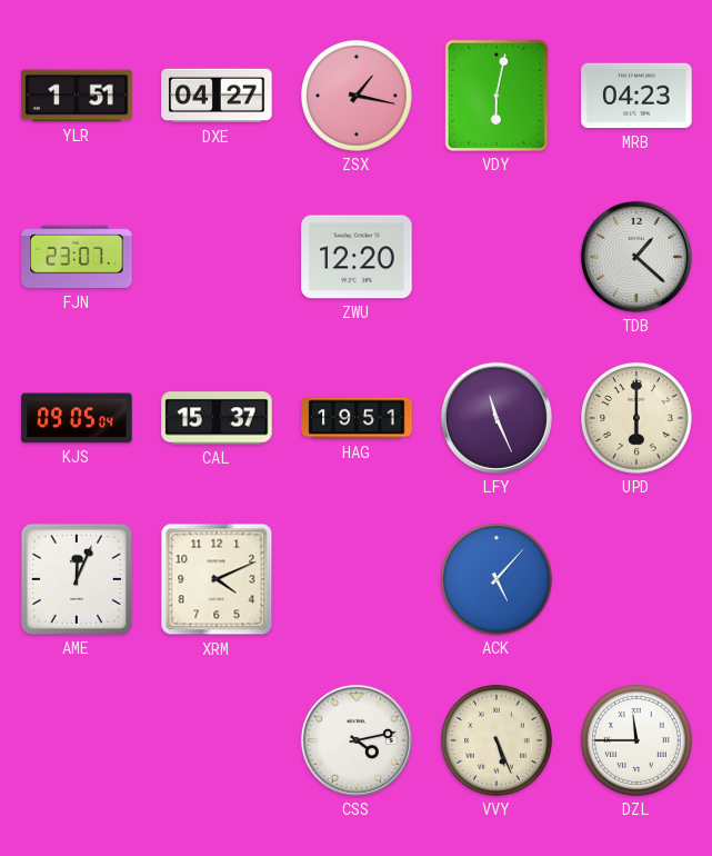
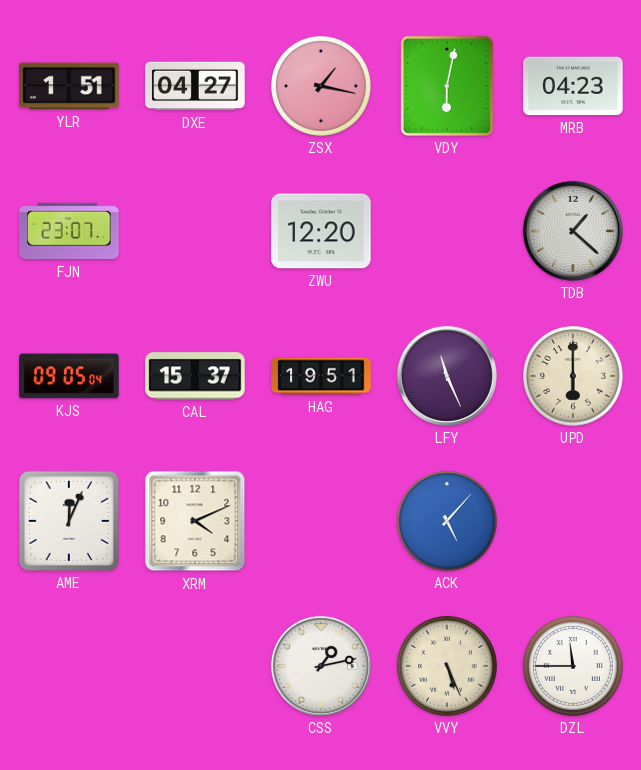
CSS: 4:13 -> 1:13
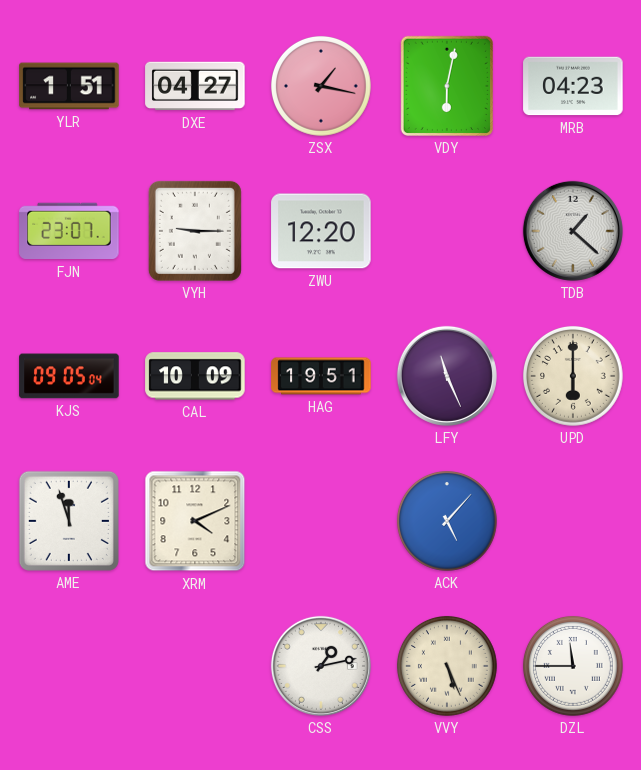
VYH: none -> 9:15
CAL: 15:37 -> 10:09
AME: 12:04 -> 11:57
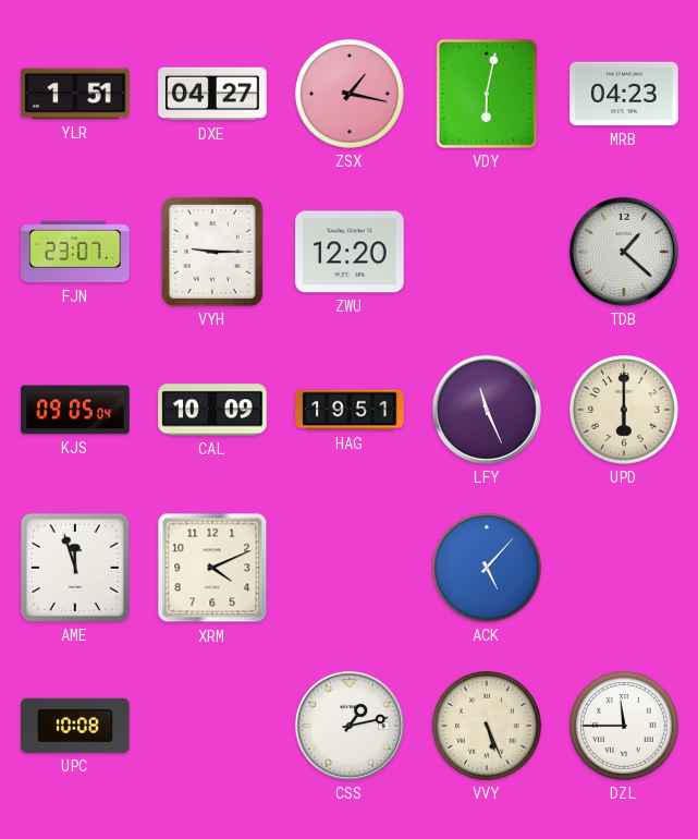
UPC: none -> 10:08
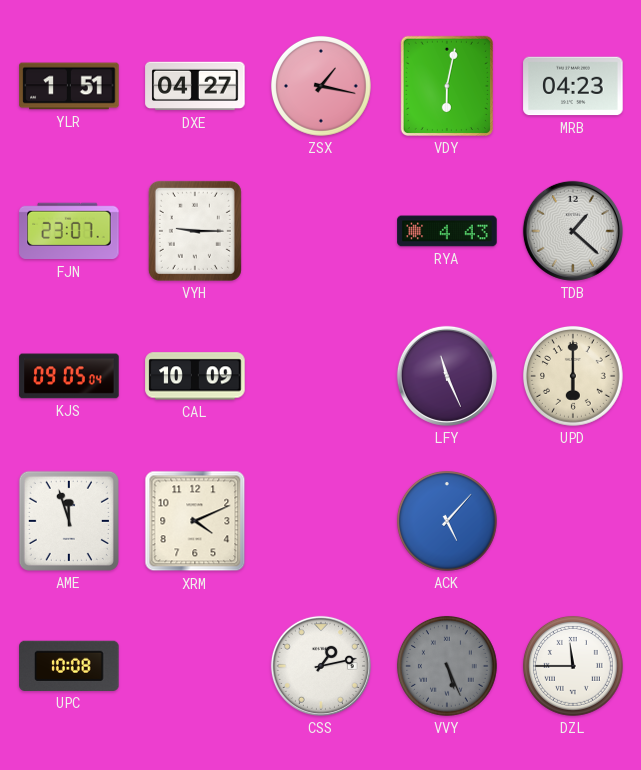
ZWU: 12:20 -> none
RYA: none -> 4:43
HAG: 19:51 -> none
VVY dial: cream -> grey
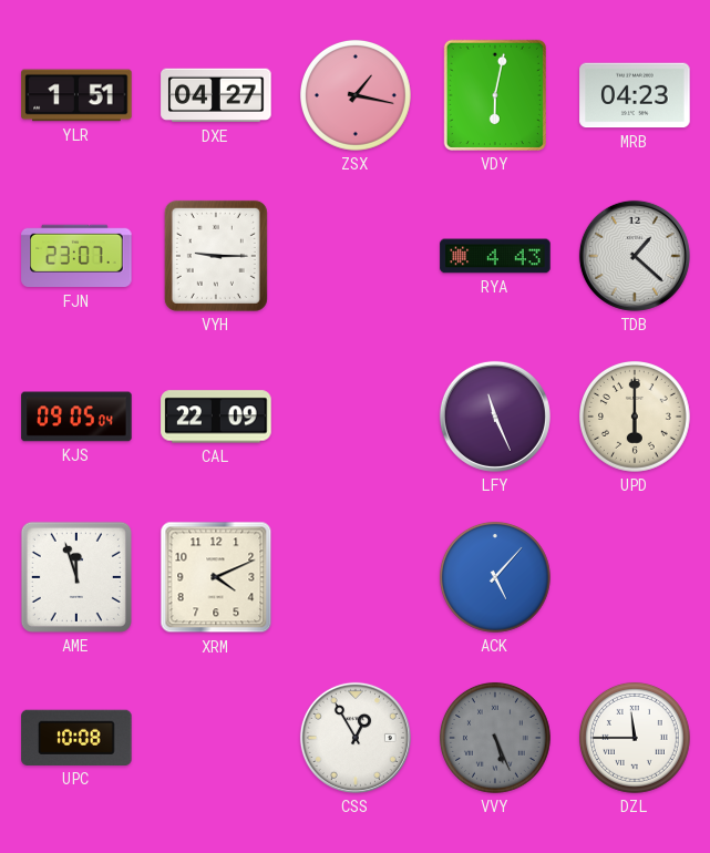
CAL: 10:09 -> 22:09
CSS: 1:13 -> 12:55
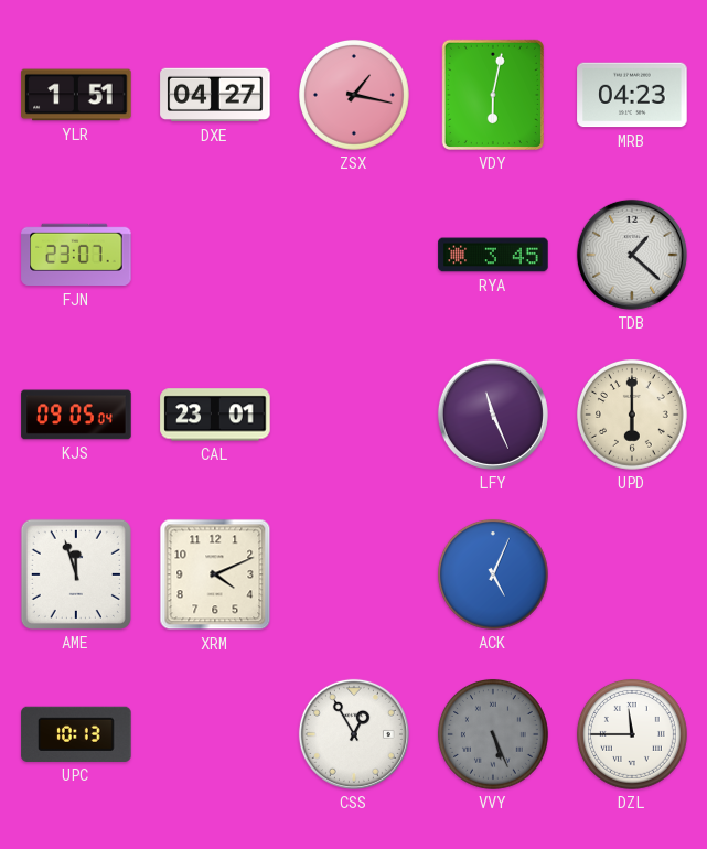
VYH: 9:15 -> none
RYA: 4:43 -> 3:45
CAL: 22:09 -> 23:01
ACK: 5:07 -> 5:04
UPC: 10:08 -> 10:13
